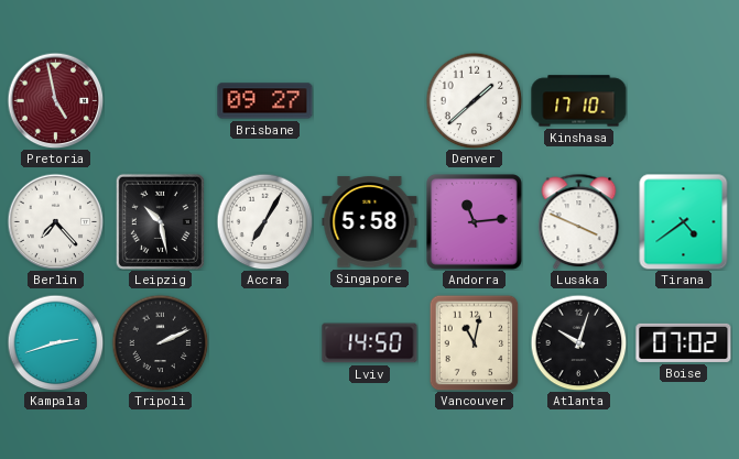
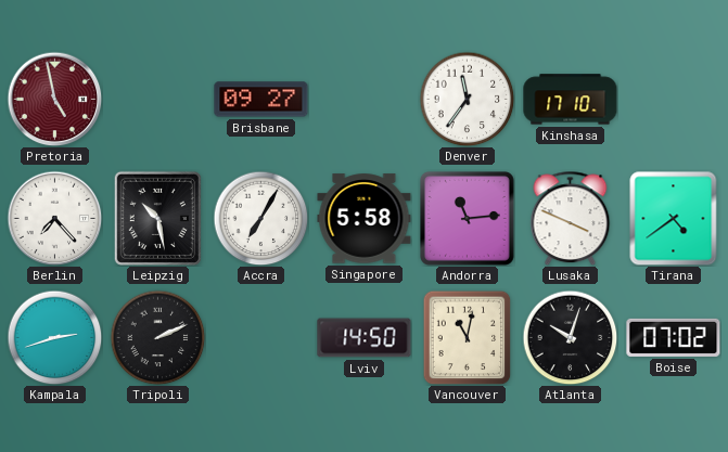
Denver: 1:38 -> 11:36
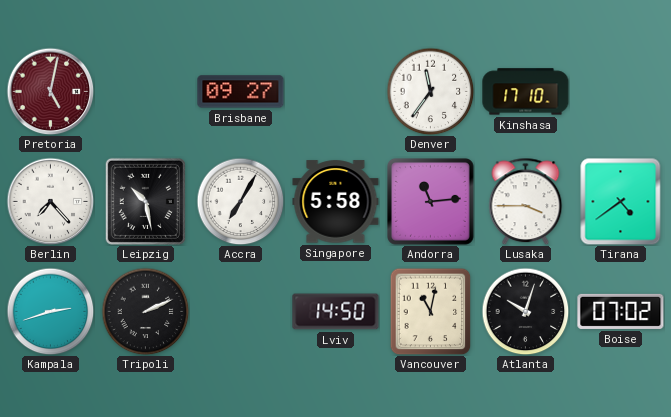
Pretoria: 4:58 -> 5:02
Lusaka: 3:49 -> 3:45
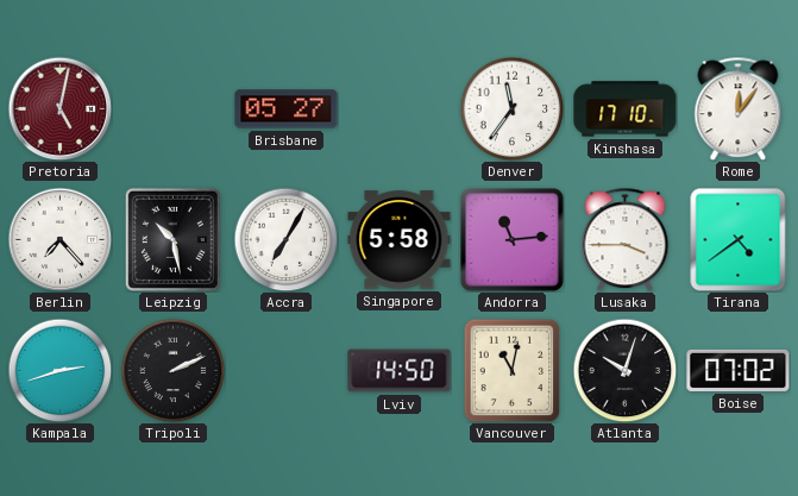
Brisbane: 09:27 -> 05:27
Rome: none -> 12:06
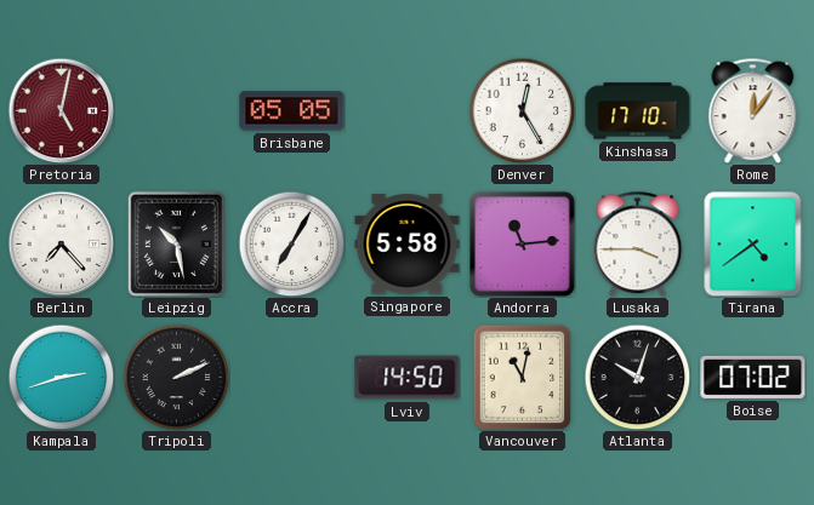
Brisbane: 05:27 -> 05:05
Denver: 11:36 -> 12:25
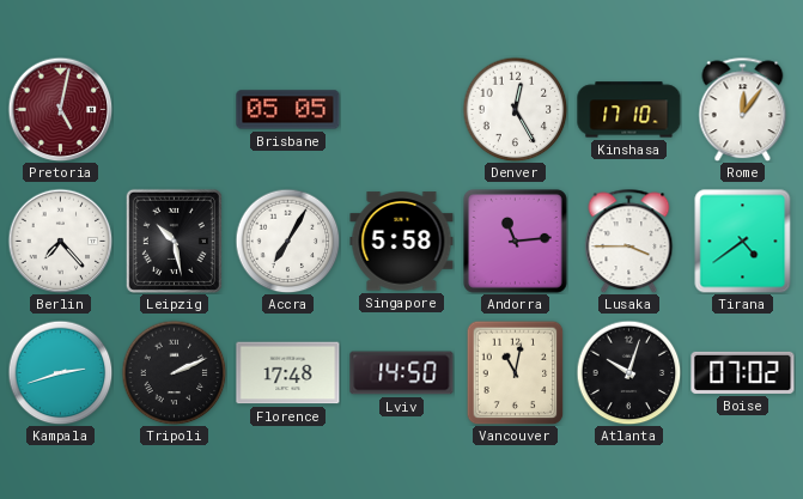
Florence: none -> 17:48
